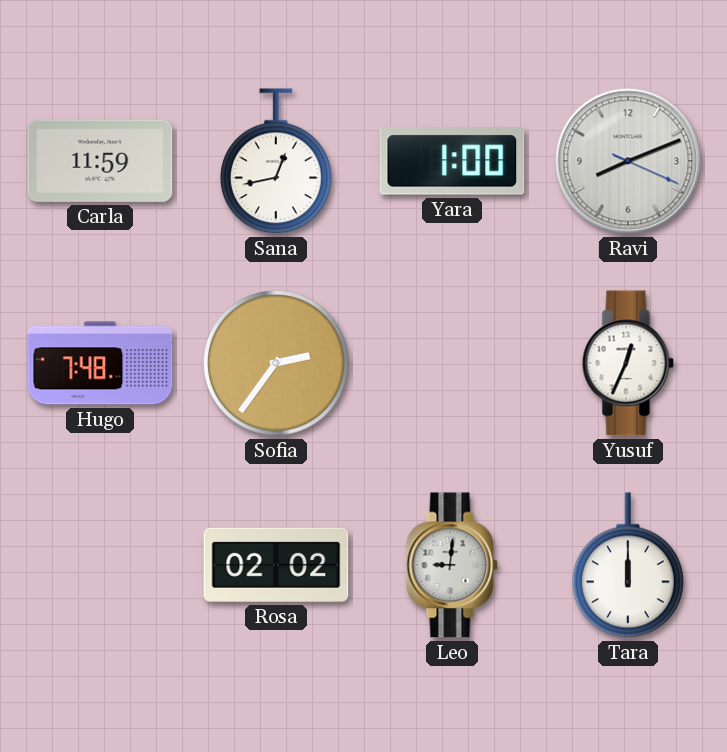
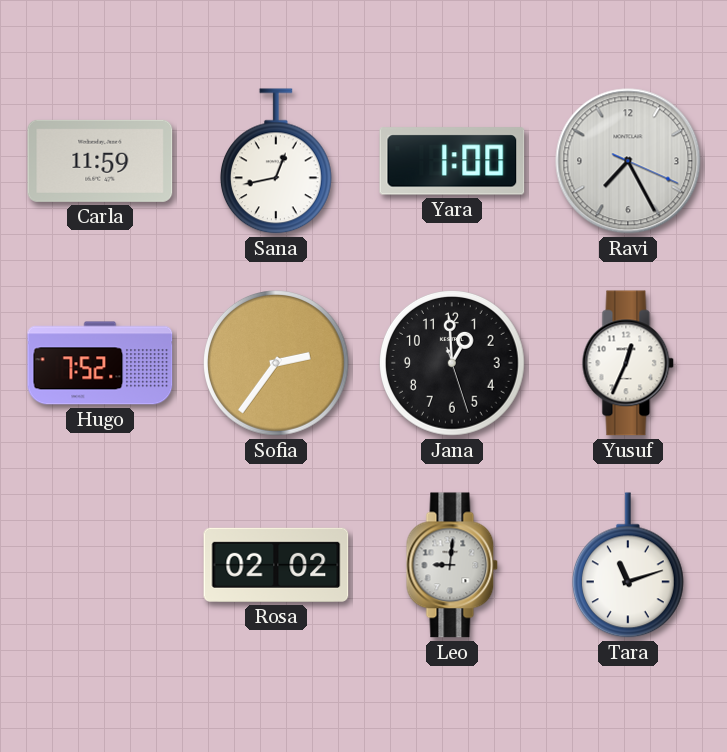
Ravi: 8:11 -> 7:25
Hugo: 7:48 -> 7:52
Jana: none -> 12:59
Tara: 12:00 -> 11:12
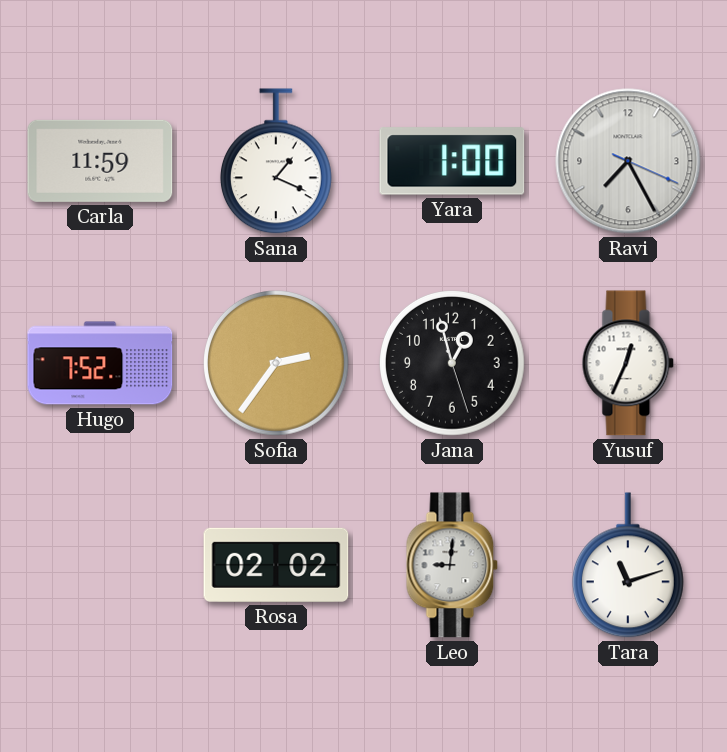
Sana: 12:43 -> 1:19
Jana: 12:59 -> 12:57
